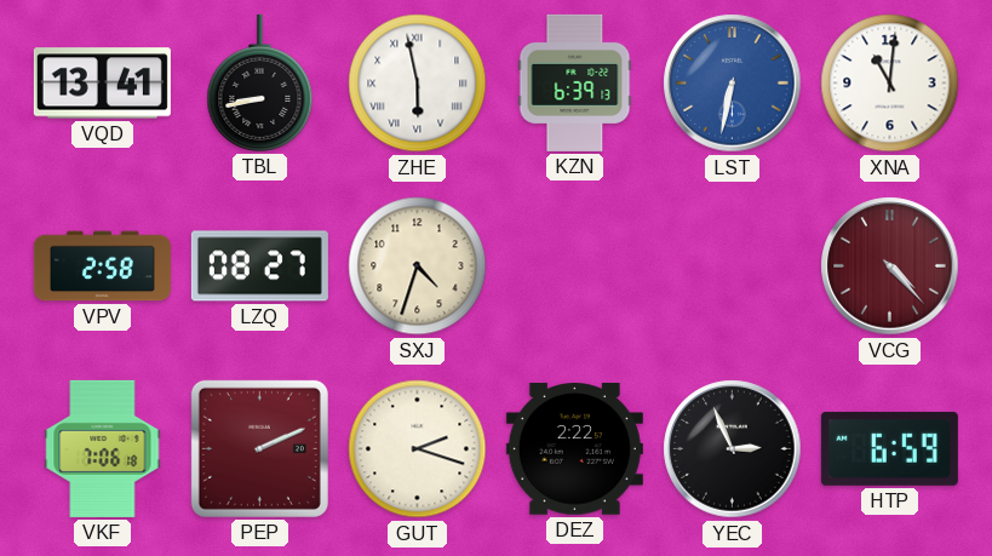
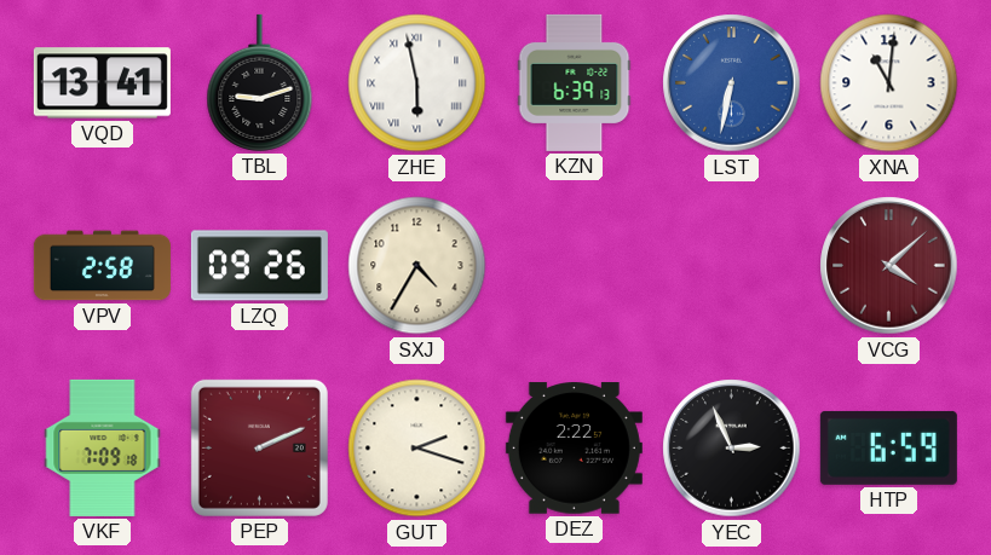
TBL: 8:43 -> 9:12
LZQ: 08:27 -> 09:26
SXJ: 4:33 -> 4:35
VCG: 4:23 -> 4:08
VKF: 7:06 -> 7:09
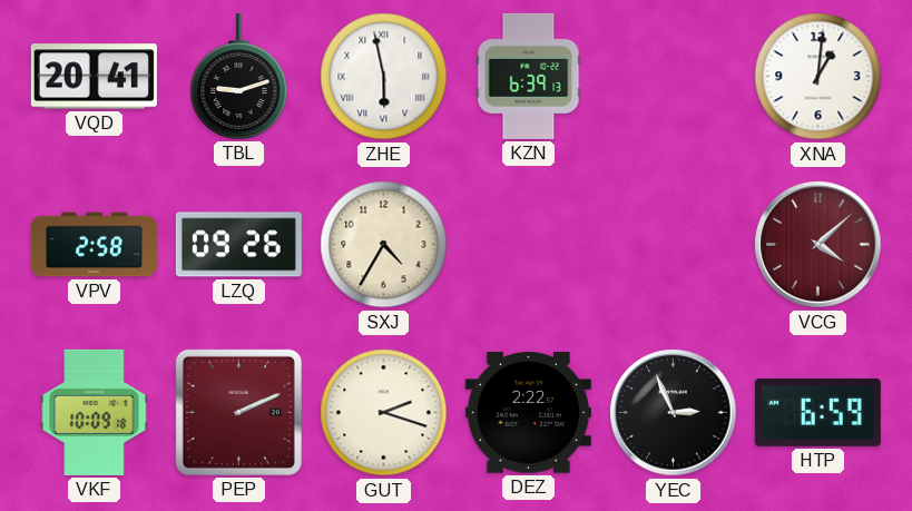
VQD: 13:41 -> 20:41
LST: 6:32 -> none
XNA: 11:01 -> 1:01
VKF: 7:09 -> 10:09
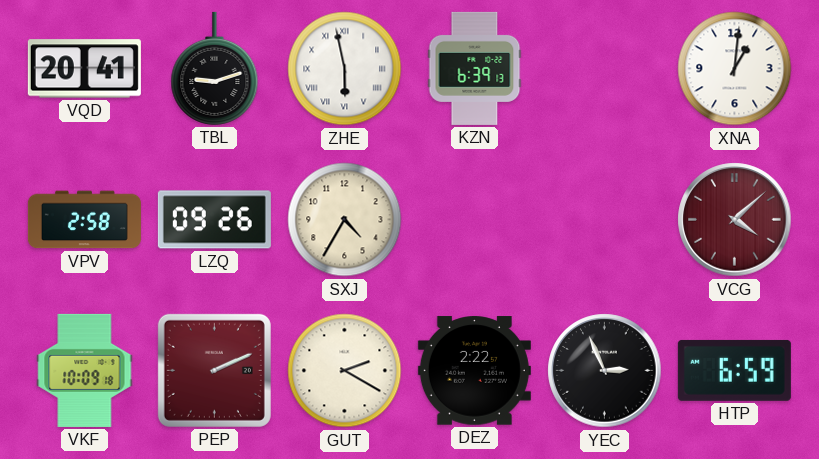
GUT: 2:18 -> 2:20
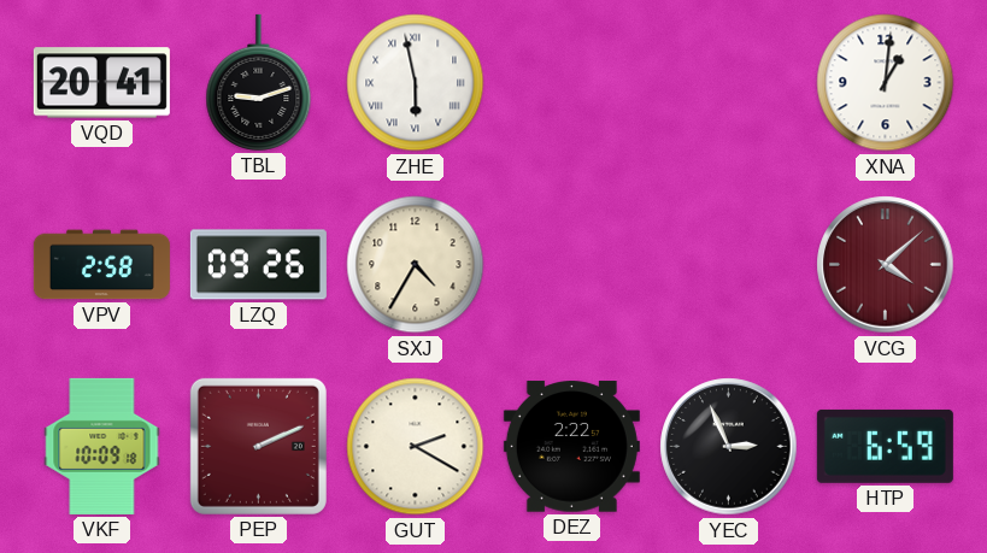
KZN: 6:39 -> none
